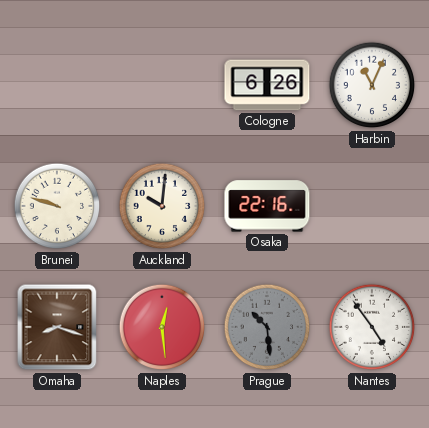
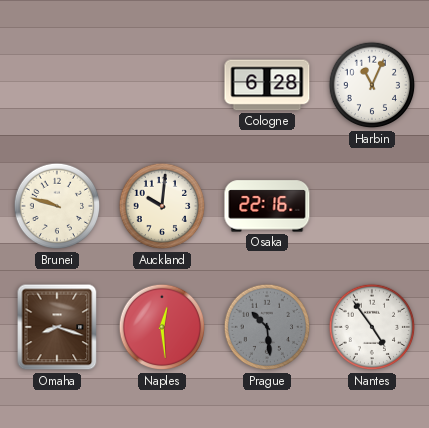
Cologne: 6:26 -> 6:28
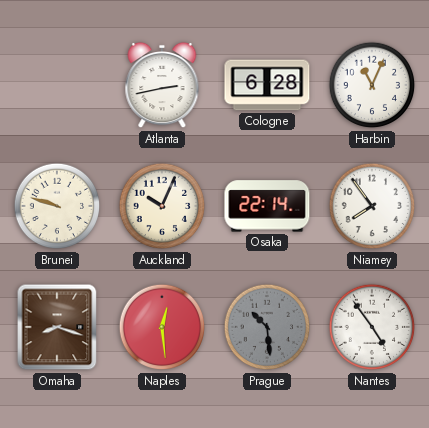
Atlanta: none -> 2:43
Auckland: 10:01 -> 10:04
Osaka: 22:16 -> 22:14
Niamey: none -> 7:54
